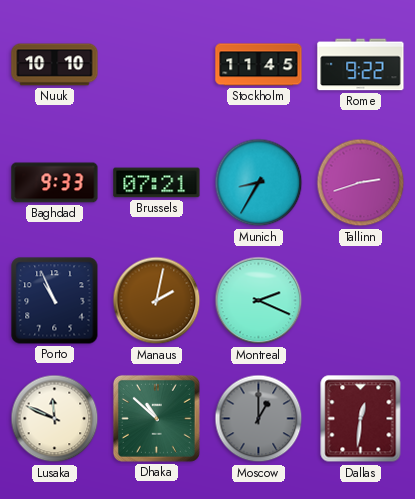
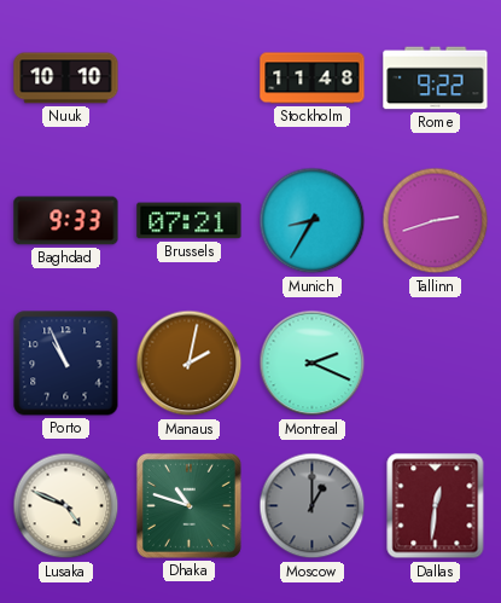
Stockholm: 11:45 -> 11:48
Lusaka: 11:49 -> 4:49
Dhaka: 10:52 -> 10:48
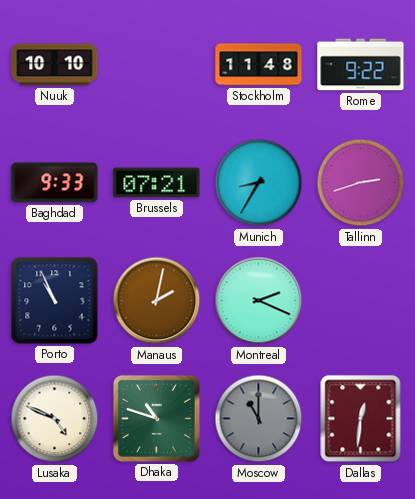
Moscow: 1:00 -> 11:00
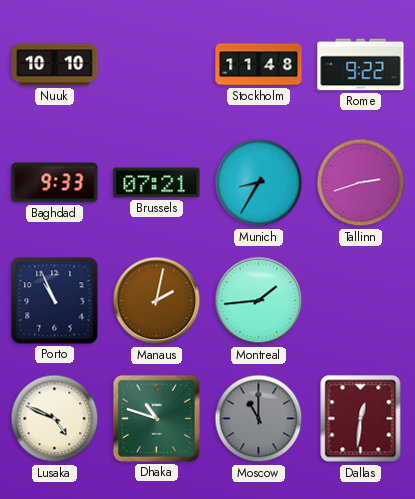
Montreal: 2:19 -> 1:44
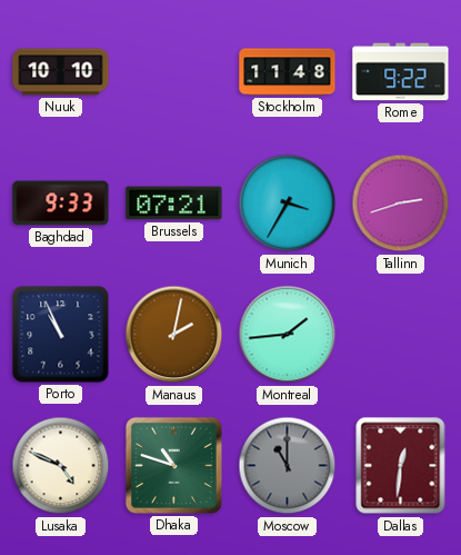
Munich: 8:35 -> 3:35
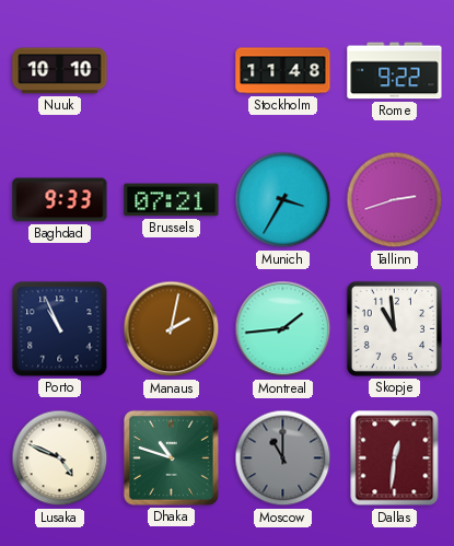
Skopje: none -> 10:59
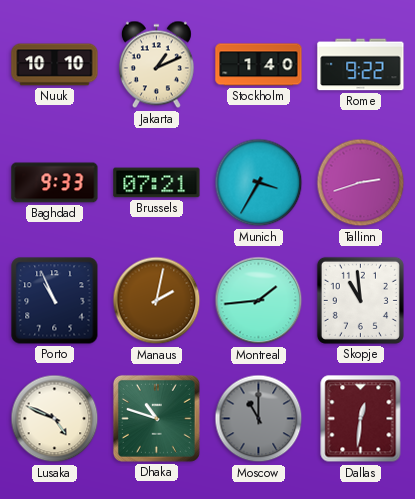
Jakarta: none -> 1:11
Stockholm: 11:48 -> 1:40
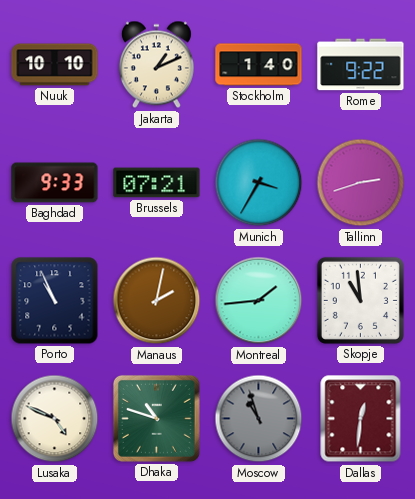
Moscow: 11:00 -> 10:57
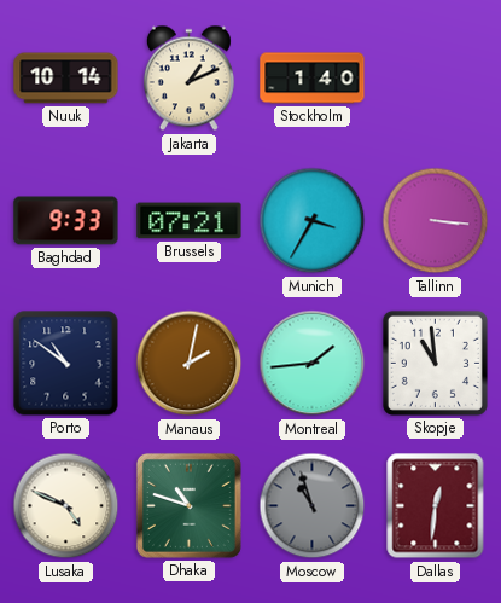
Nuuk: 10:10 -> 10:14
Rome: 9:22 -> none
Tallinn: 2:42 -> 3:16
Porto: 10:56 -> 10:51
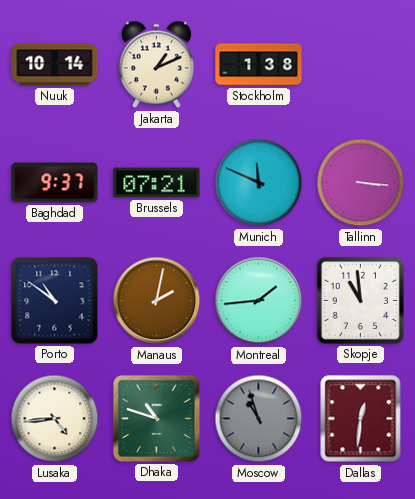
Stockholm: 1:40 -> 1:38
Baghdad: 9:33 -> 9:37
Munich: 3:35 -> 11:49
Lusaka: 4:49 -> 4:44
